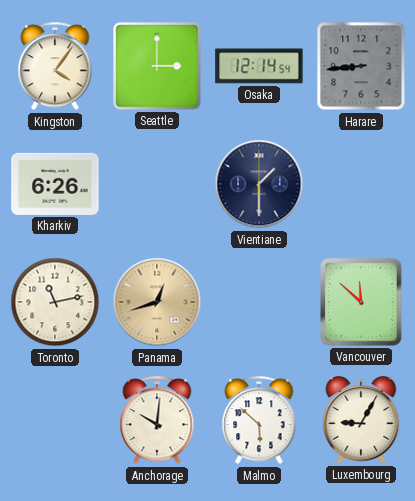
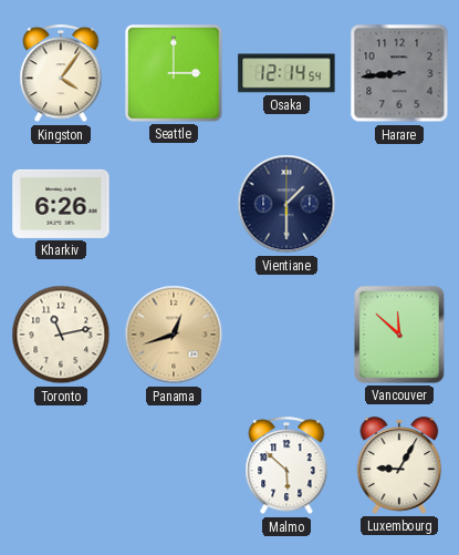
Anchorage: 10:01 -> none
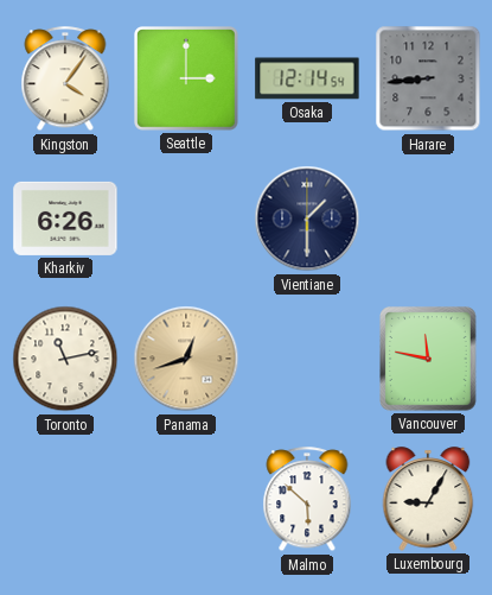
Vancouver: 11:52 -> 11:47
